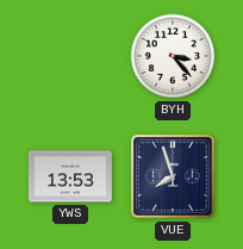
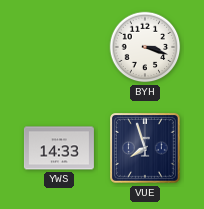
BYH: 3:23 -> 3:18
YWS: 13:53 -> 14:33
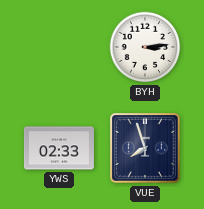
BYH: 3:18 -> 3:14
YWS: 14:33 -> 02:33
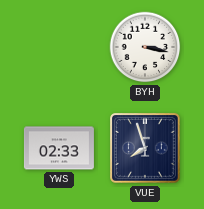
BYH: 3:14 -> 3:17
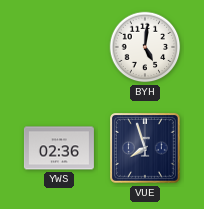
BYH: 3:17 -> 5:01
YWS: 02:33 -> 02:36
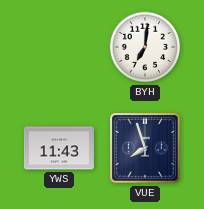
BYH: 5:01 -> 7:01
YWS: 02:36 -> 11:43
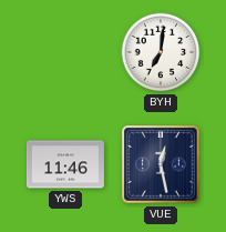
YWS: 11:43 -> 11:46
VUE: 7:57 -> 12:28
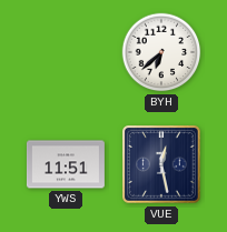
BYH: 7:01 -> 6:38
YWS: 11:46 -> 11:51
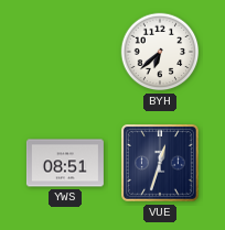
YWS: 11:51 -> 08:51
VUE: 12:28 -> 12:33
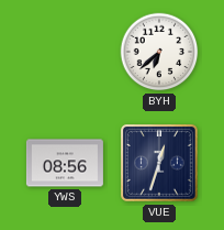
YWS: 08:51 -> 08:56
